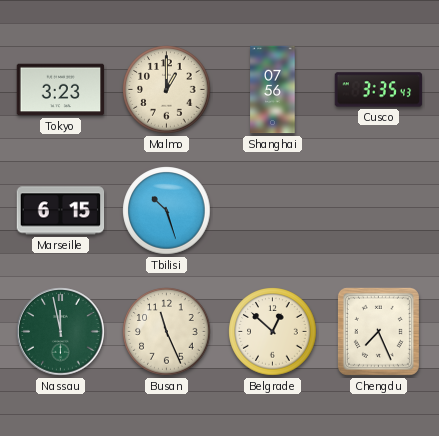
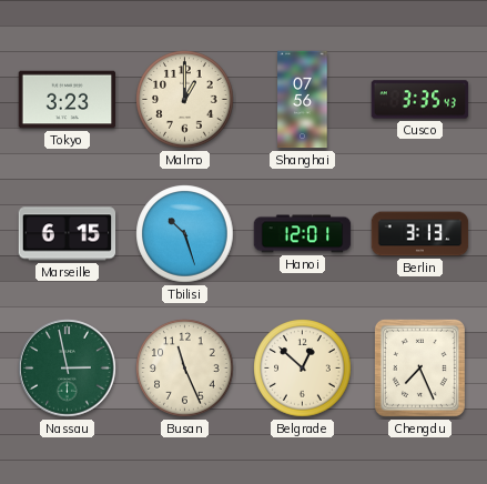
Hanoi: none -> 12:01
Berlin: none -> 3:13
Nassau: 11:58 -> 2:58
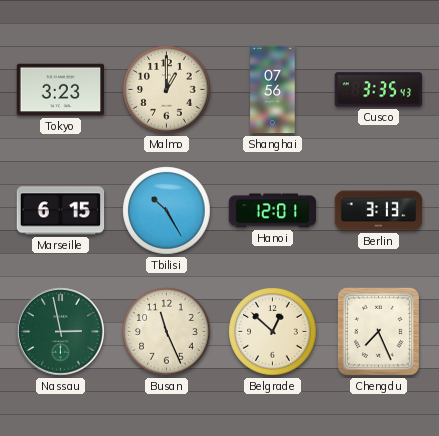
Tbilisi: 10:27 -> 10:25
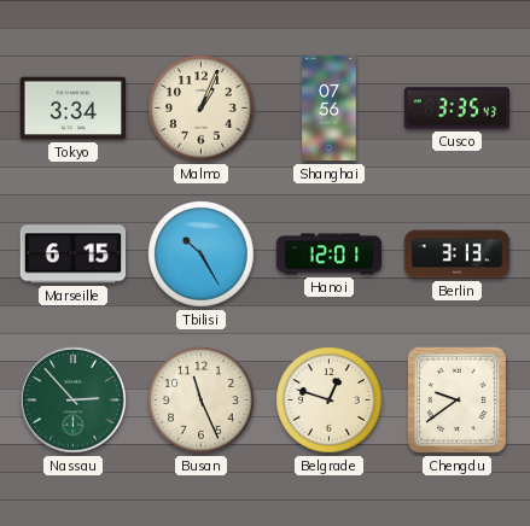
Tokyo: 3:23 -> 3:34
Malmo: 1:00 -> 1:04
Nassau: 2:58 -> 2:53
Belgrade: 12:52 -> 12:48
Chengdu: 7:26 -> 9:39
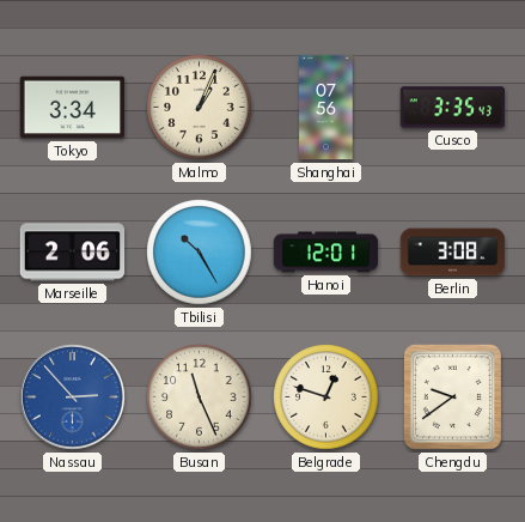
Marseille: 6:15 -> 2:06
Berlin: 3:13 -> 3:08
Nassau dial: green -> blue
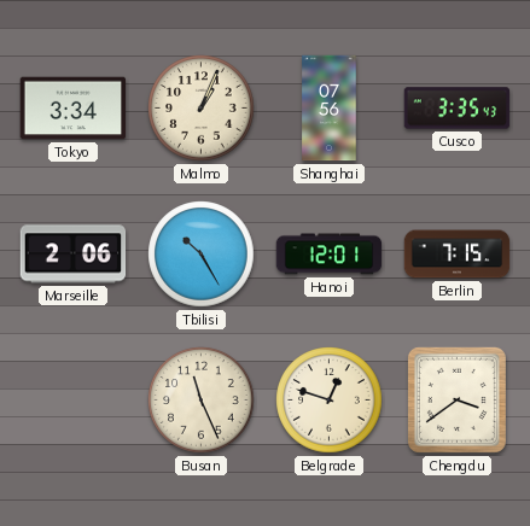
Berlin: 3:08 -> 7:15
Nassau: 2:53 -> none
Chengdu: 9:39 -> 3:39
